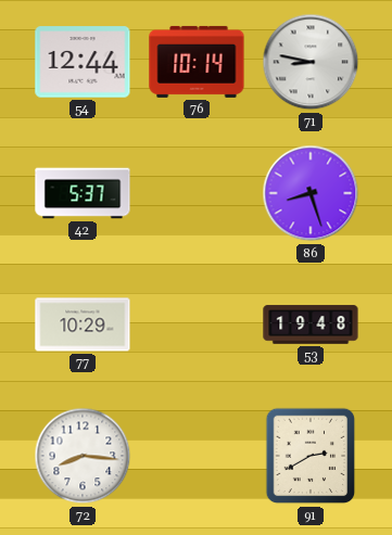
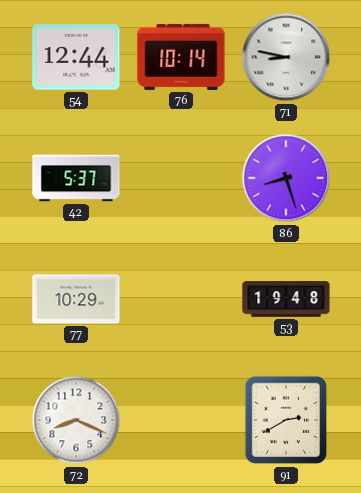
72: 8:16 -> 8:19
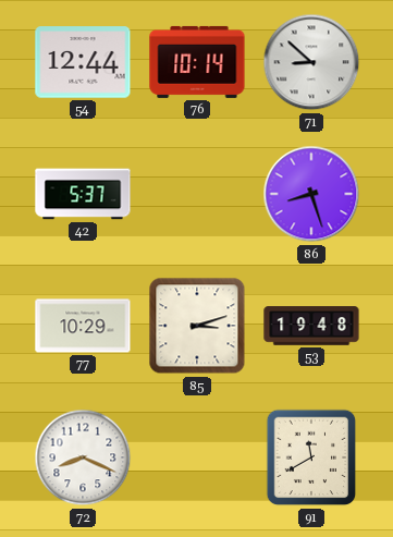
71: 8:47 -> 8:52
85: none -> 3:12
91: 2:40 -> 11:40
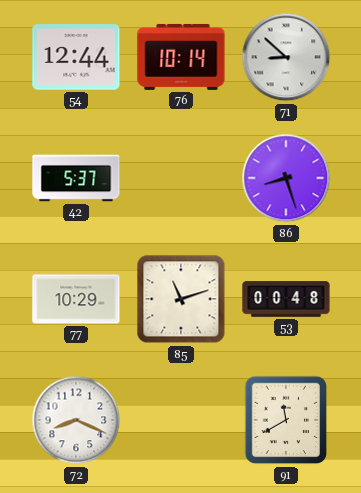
85: 3:12 -> 11:12
53: 19:48 -> 00:48
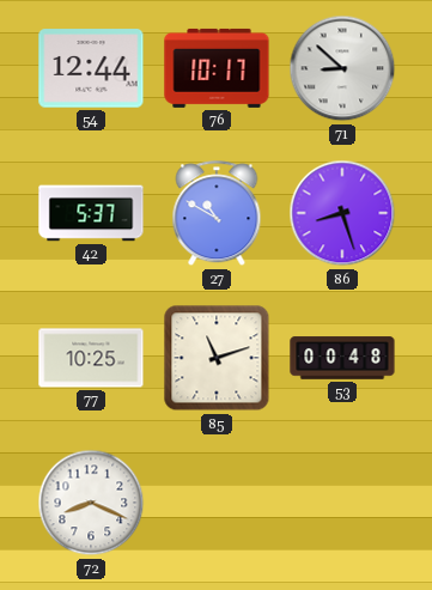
76: 10:14 -> 10:17
27: none -> 10:50
77: 10:29 -> 10:25
91: 11:40 -> none
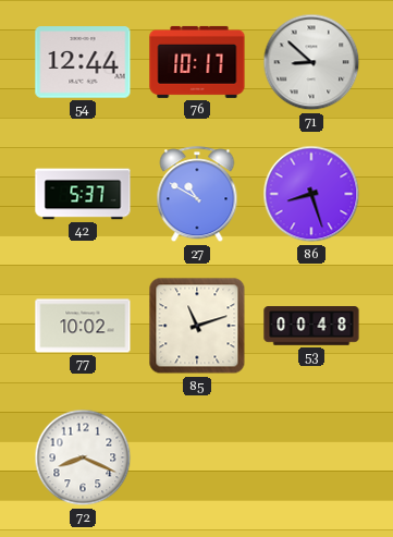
77: 10:25 -> 10:02
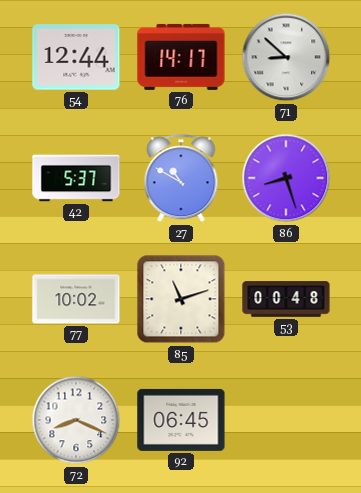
76: 10:17 -> 14:17
92: none -> 06:45
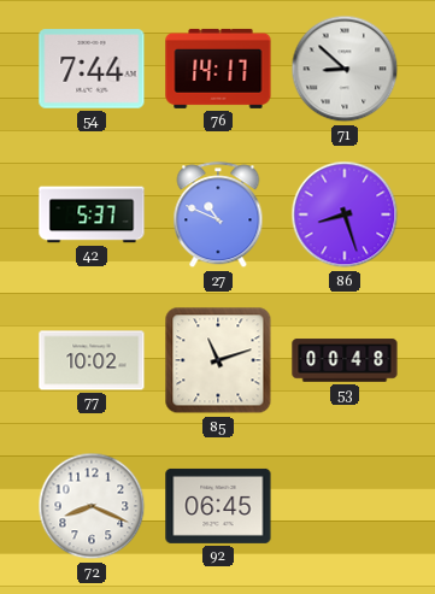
54: 12:44 -> 7:44
27: 10:50 -> 10:49
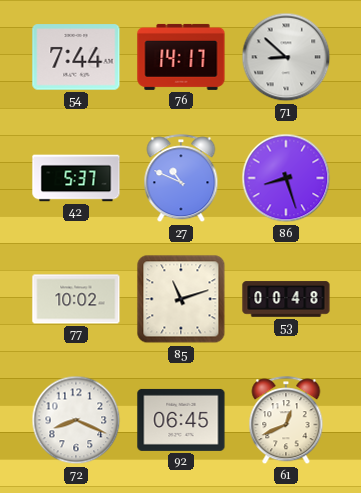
61: none -> 12:41
